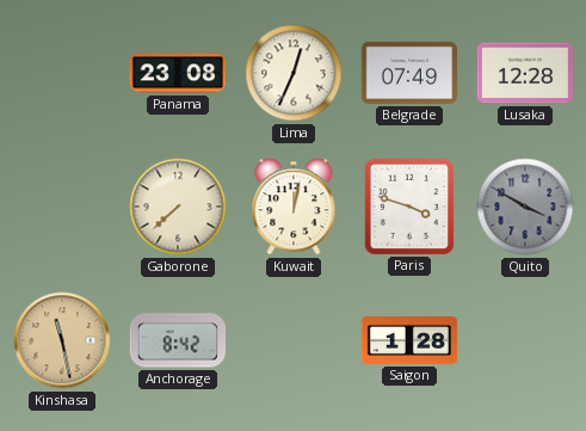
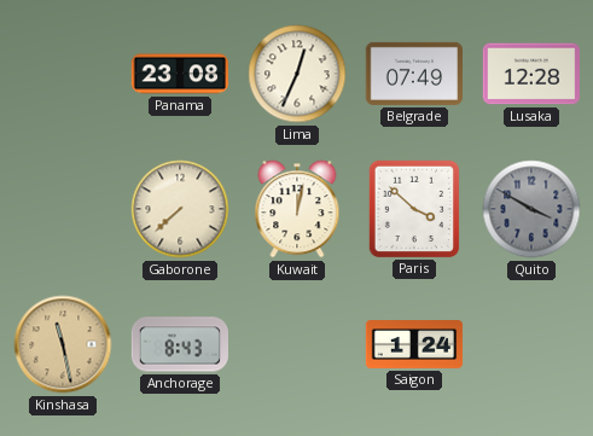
Paris: 3:48 -> 3:52
Anchorage: 8:42 -> 8:43
Saigon: 1:28 -> 1:24
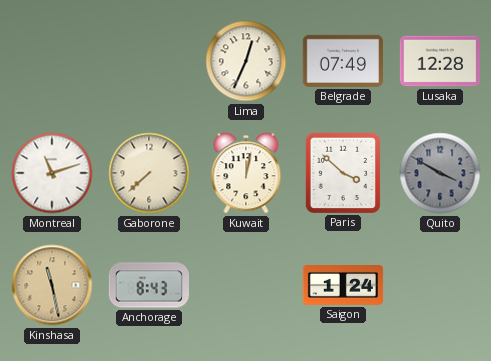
Panama: 23:08 -> none
Montreal: none -> 11:12
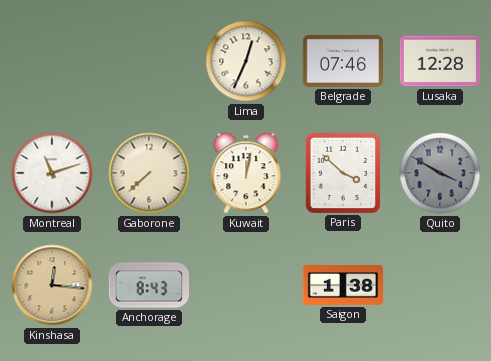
Belgrade: 07:49 -> 07:46
Kinshasa: 11:28 -> 12:16
Saigon: 1:24 -> 1:38
